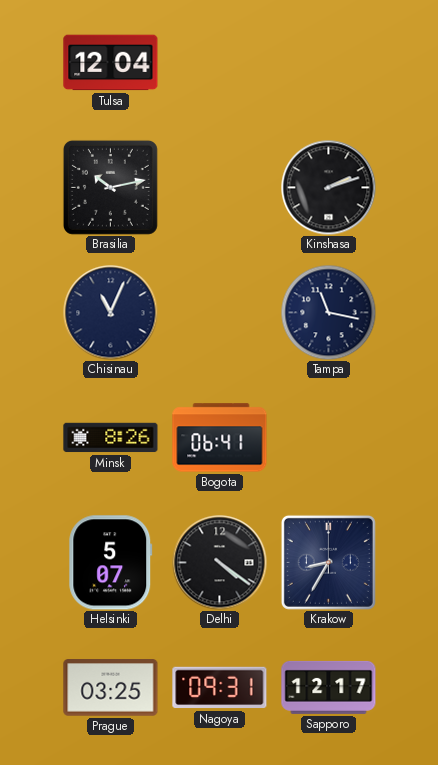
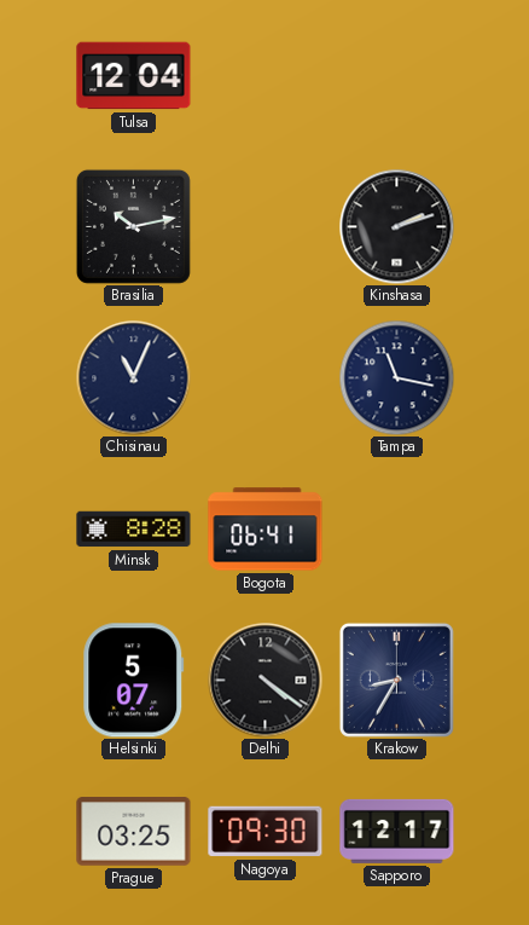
Minsk: 8:26 -> 8:28
Nagoya: 09:31 -> 09:30
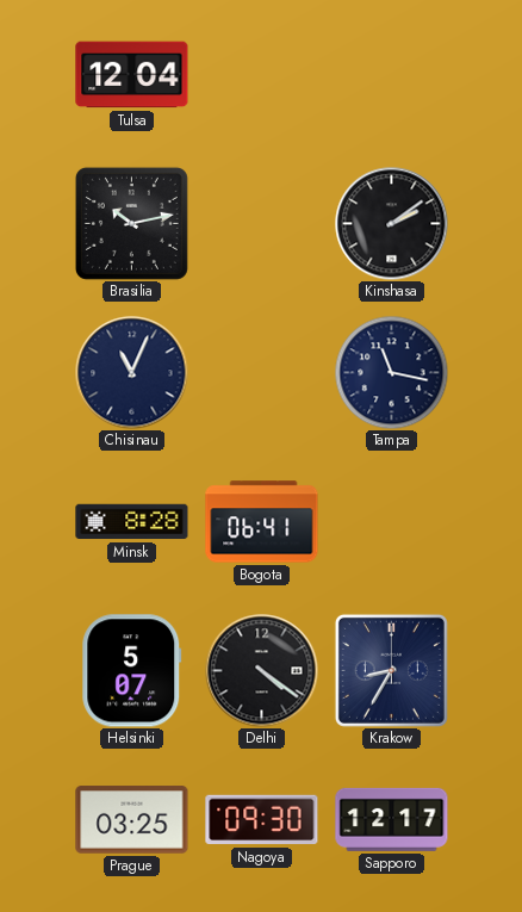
Kinshasa: 2:12 -> 2:09
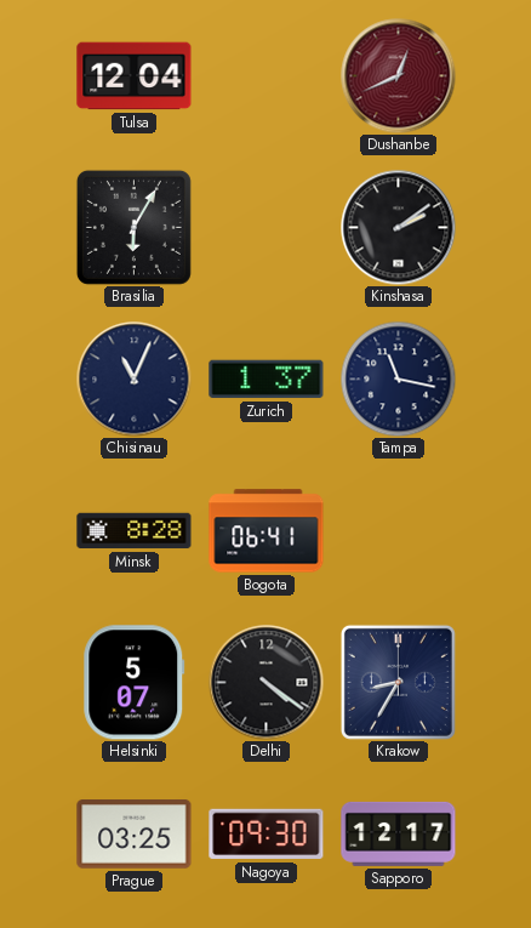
Dushanbe: none -> 12:41
Brasilia: 10:13 -> 6:05
Zurich: none -> 1:37
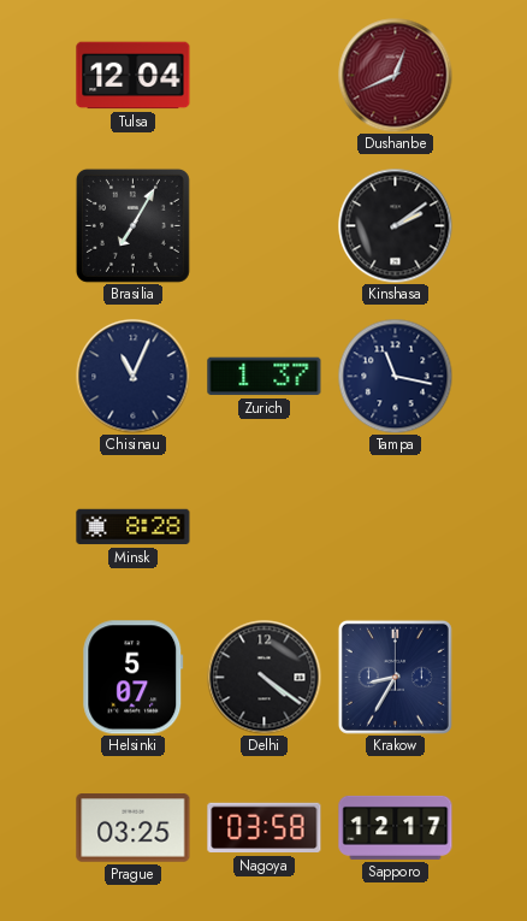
Brasilia: 6:05 -> 7:05
Bogota: 06:41 -> none
Nagoya: 09:30 -> 03:58
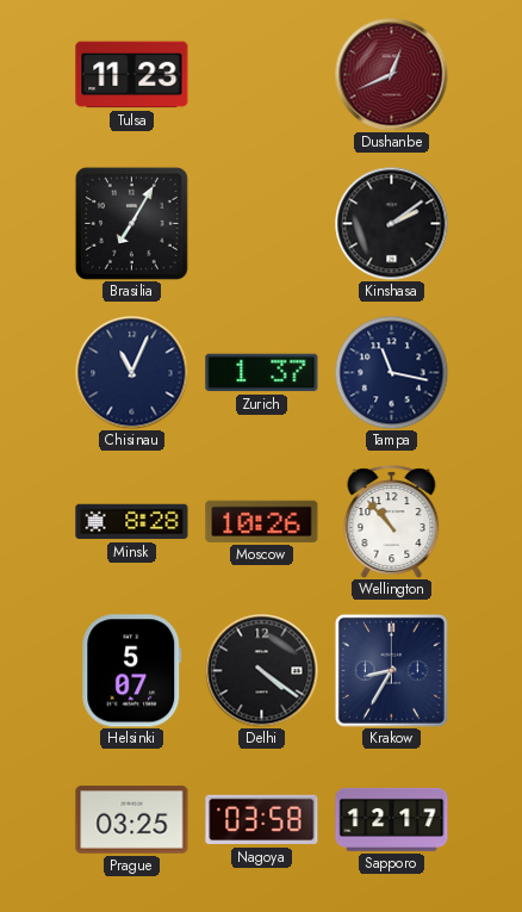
Tulsa: 12:04 -> 11:23
Moscow: none -> 10:26
Wellington: none -> 10:53
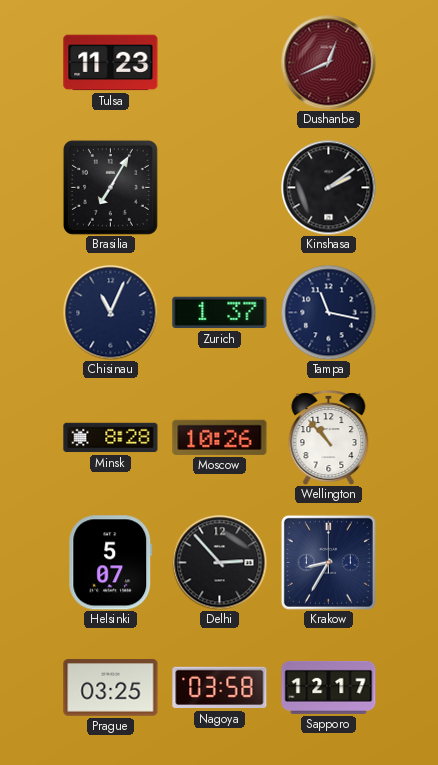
Delhi: 4:21 -> 2:53
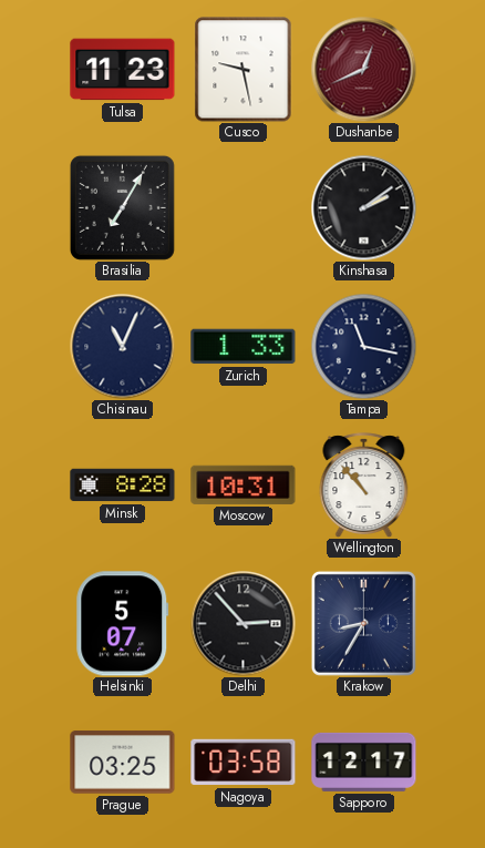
Cusco: none -> 9:28
Zurich: 1:37 -> 1:33
Moscow: 10:26 -> 10:31
